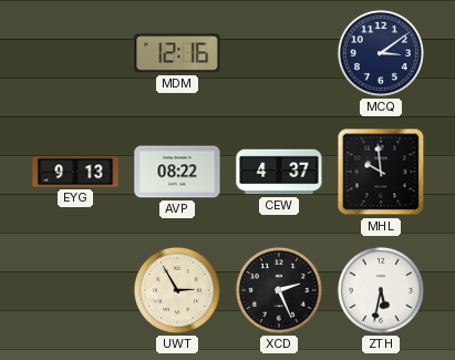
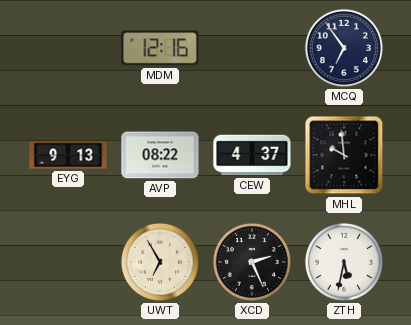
MCQ: 3:09 -> 6:54
UWT: 2:55 -> 6:55
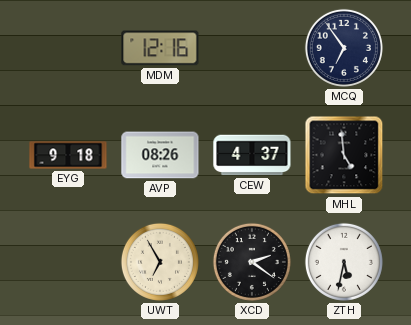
EYG: 9:13 -> 9:18
AVP: 08:22 -> 08:26
MHL: 9:59 -> 4:59
XCD: 2:26 -> 2:21
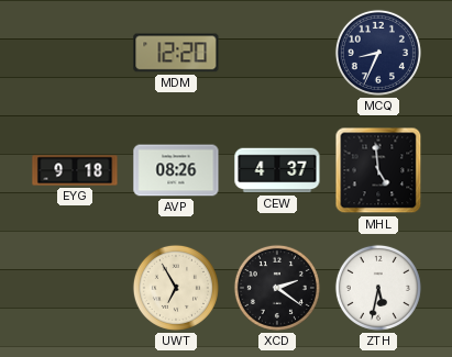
MDM: 12:16 -> 12:20
MCQ: 6:54 -> 8:34
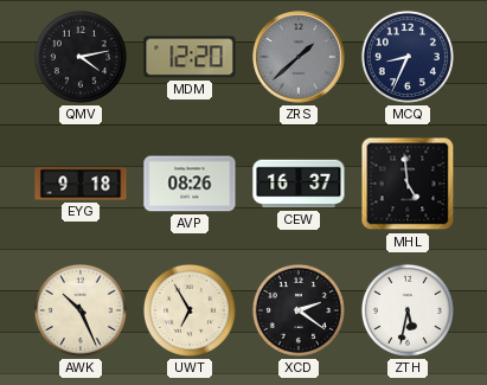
QMV: none -> 4:13
ZRS: none -> 1:38
CEW: 4:37 -> 16:37
AWK: none -> 10:26
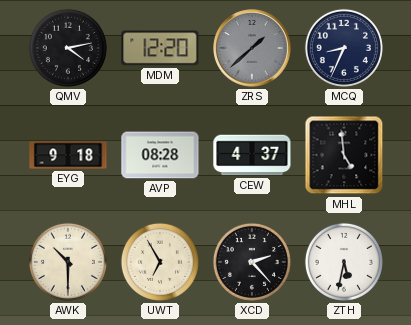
AVP: 08:26 -> 08:28
CEW: 16:37 -> 4:37
AWK: 10:26 -> 10:30
XCD: 2:21 -> 2:23
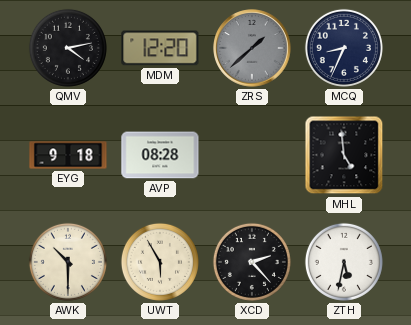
CEW: 4:37 -> none
UWT: 6:55 -> 5:55
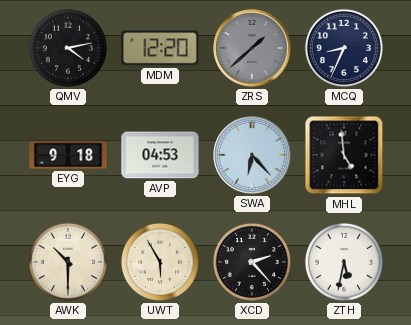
AVP: 08:28 -> 04:53
SWA: none -> 6:23
